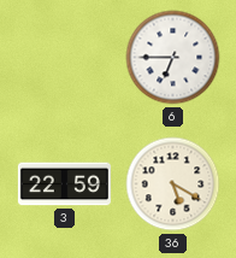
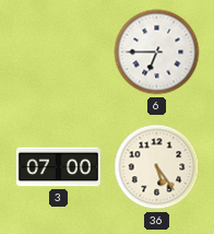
3: 22:59 -> 07:00
36: 5:20 -> 5:24
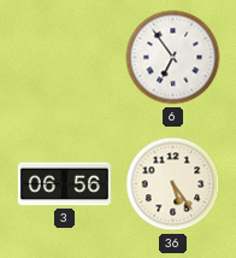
6: 6:45 -> 6:54
3: 07:00 -> 06:56
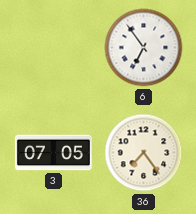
3: 06:56 -> 07:05
36: 5:24 -> 7:24
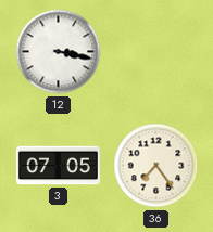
12: none -> 3:17
6: 6:54 -> none
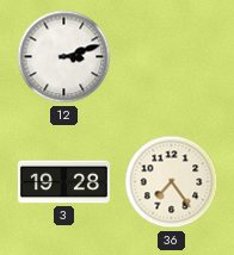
12: 3:17 -> 3:12
3: 07:05 -> 19:28
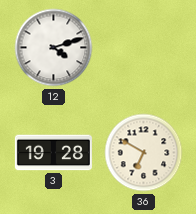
12: 3:12 -> 4:12
36: 7:24 -> 6:50
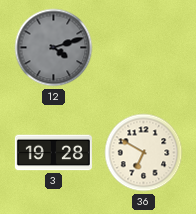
12 dial: white -> grey
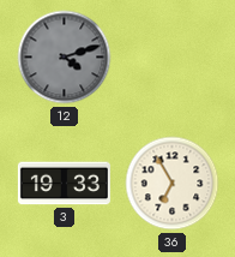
3: 19:28 -> 19:33
36: 6:50 -> 6:55
